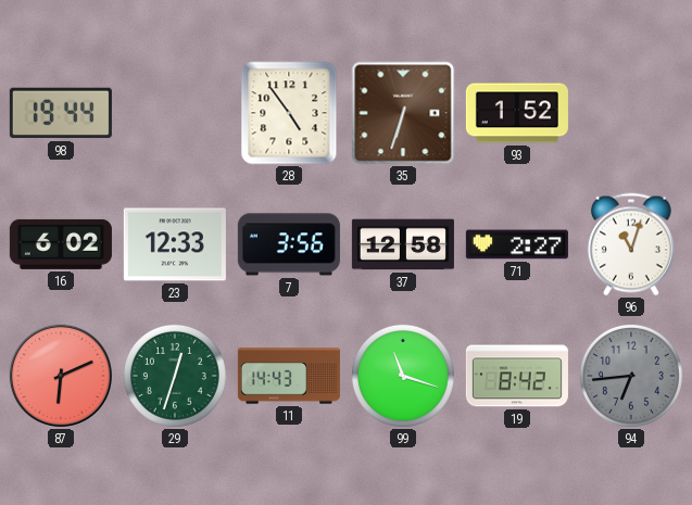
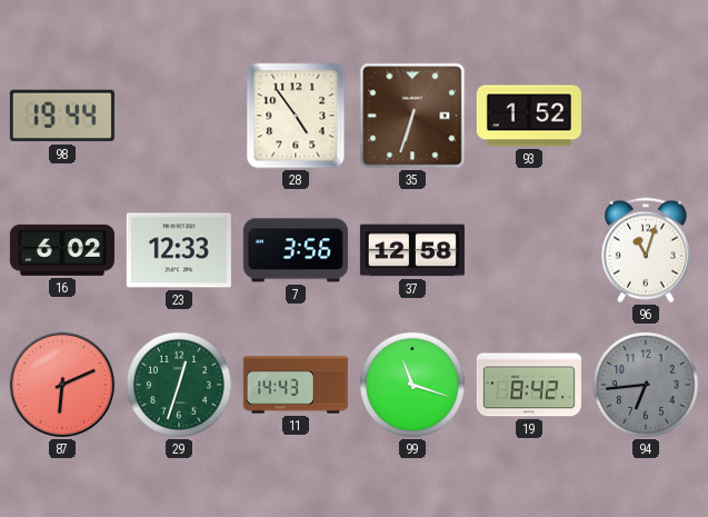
71: 2:27 -> none
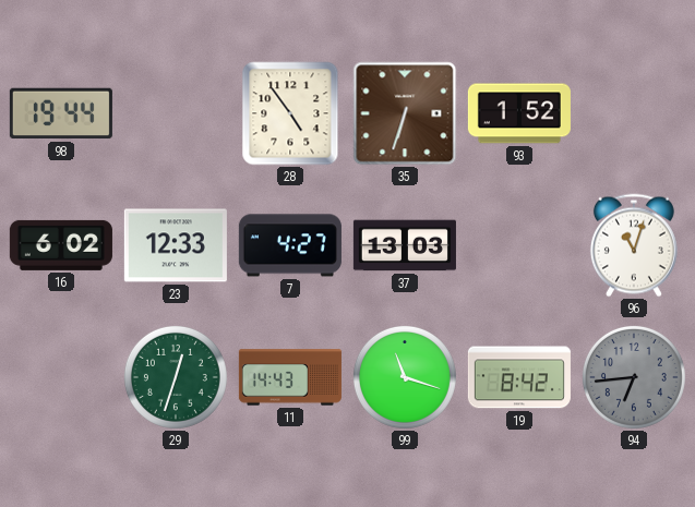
7: 3:56 -> 4:27
37: 12:58 -> 13:03
87: 6:11 -> none
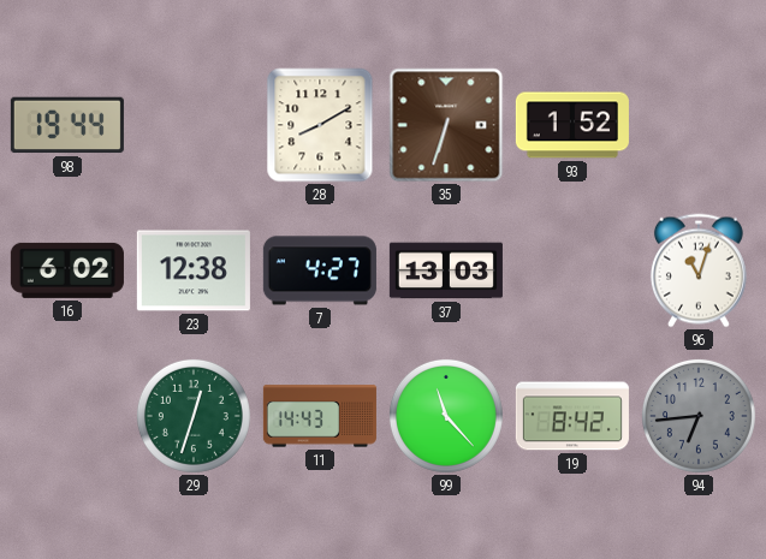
28: 4:54 -> 8:10
23: 12:33 -> 12:38
99: 11:18 -> 11:23
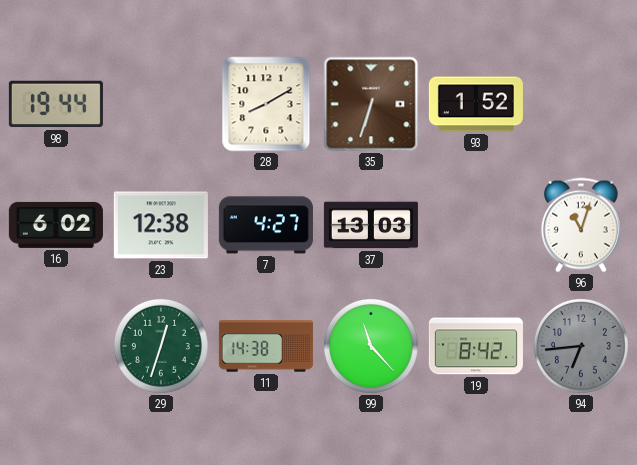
11: 14:43 -> 14:38
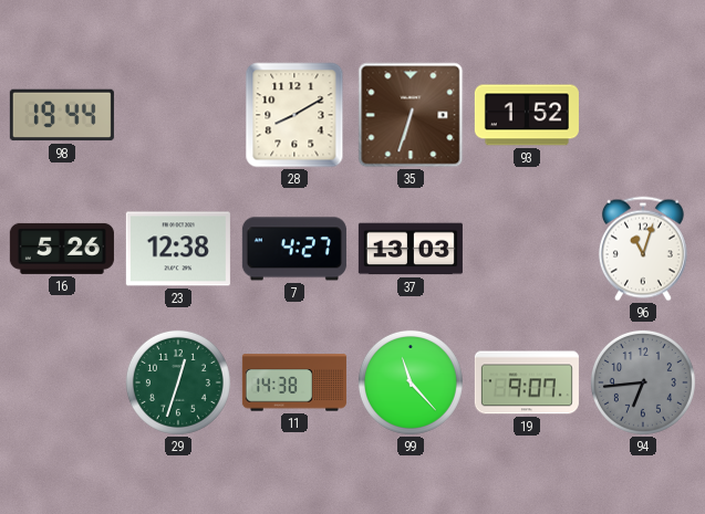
16: 6:02 -> 5:26
19: 8:42 -> 9:07
